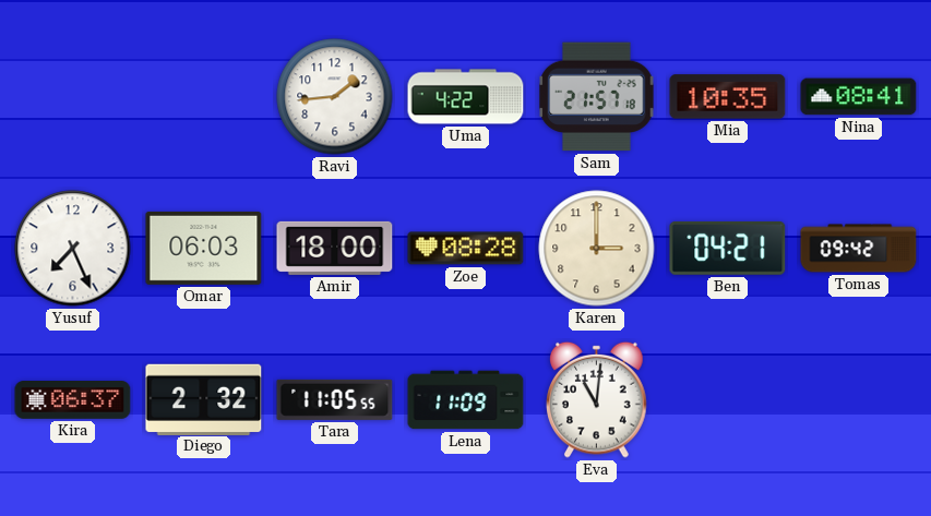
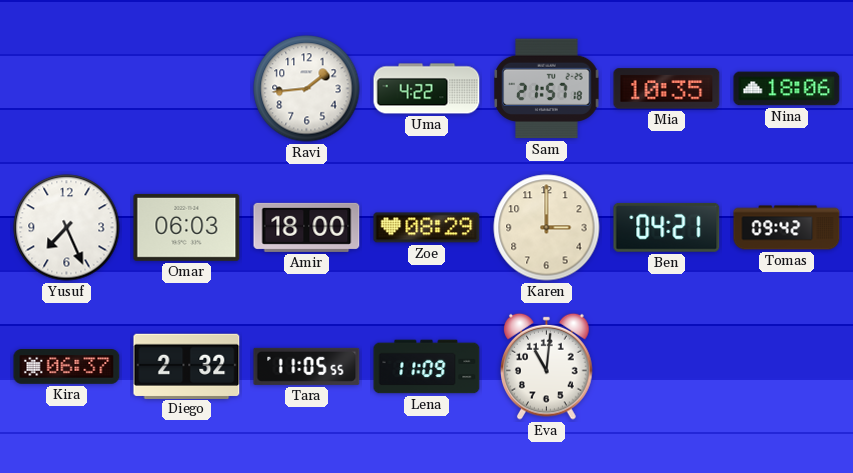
Nina: 08:41 -> 18:06
Zoe: 08:28 -> 08:29
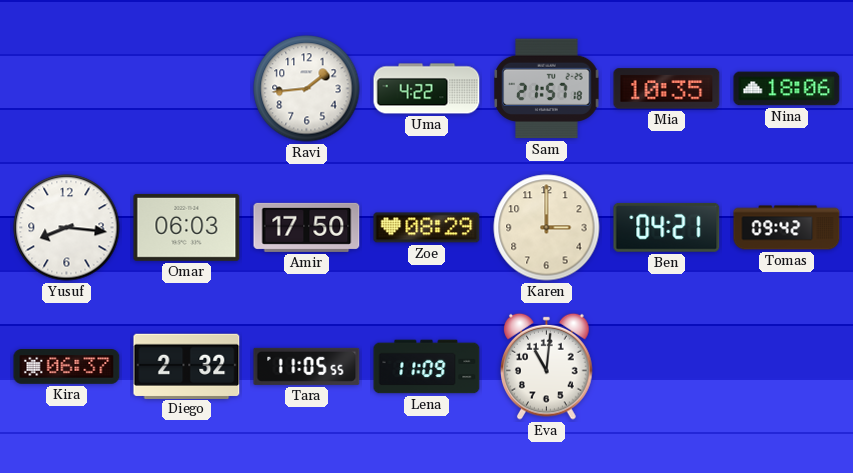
Yusuf: 7:26 -> 8:16
Amir: 18:00 -> 17:50
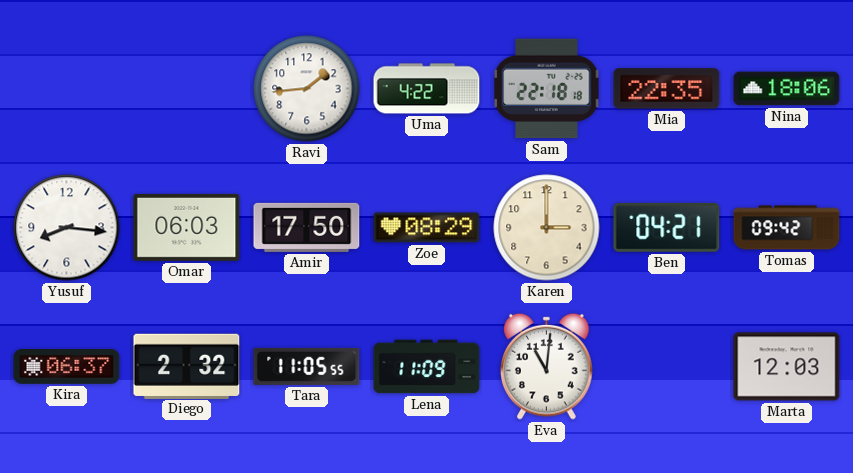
Sam: 21:57 -> 22:18
Mia: 10:35 -> 22:35
Marta: none -> 12:03
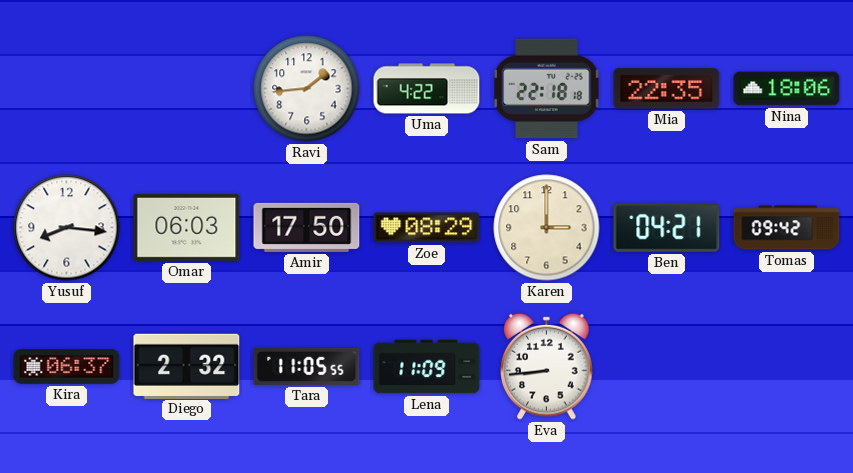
Eva: 11:01 -> 8:44
Marta: 12:03 -> none
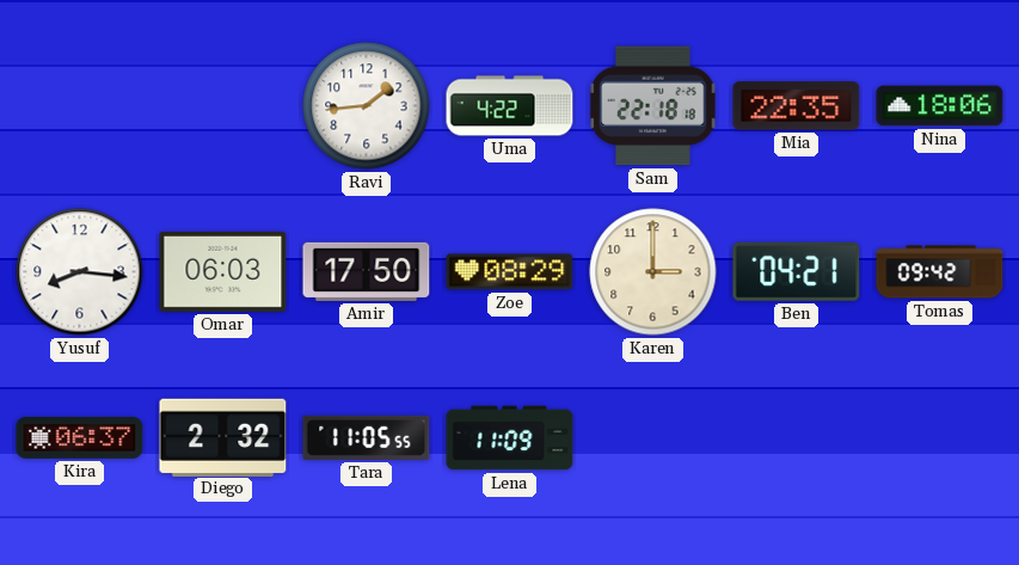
Eva: 8:44 -> none
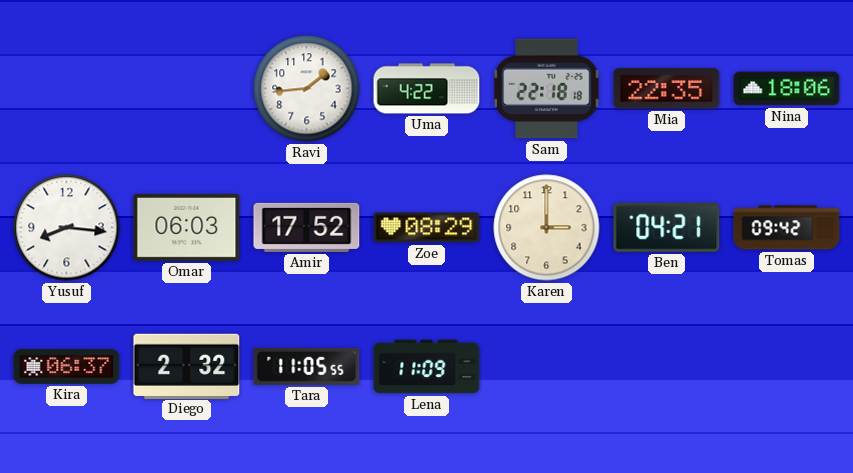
Amir: 17:50 -> 17:52
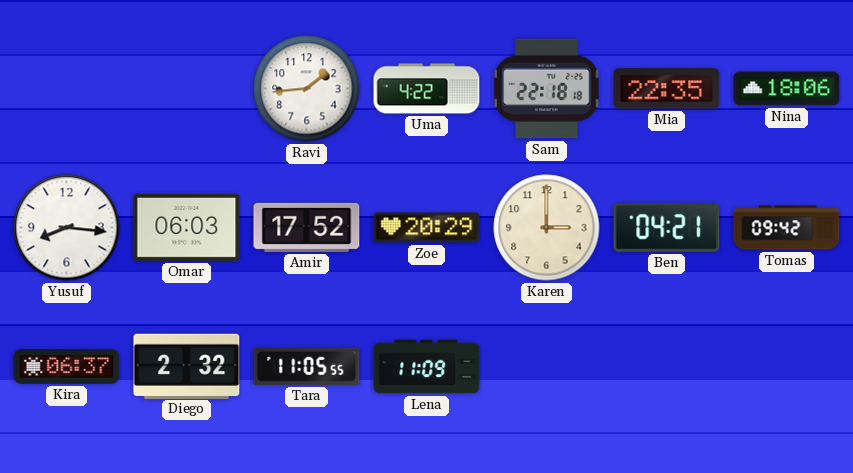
Zoe: 08:29 -> 20:29
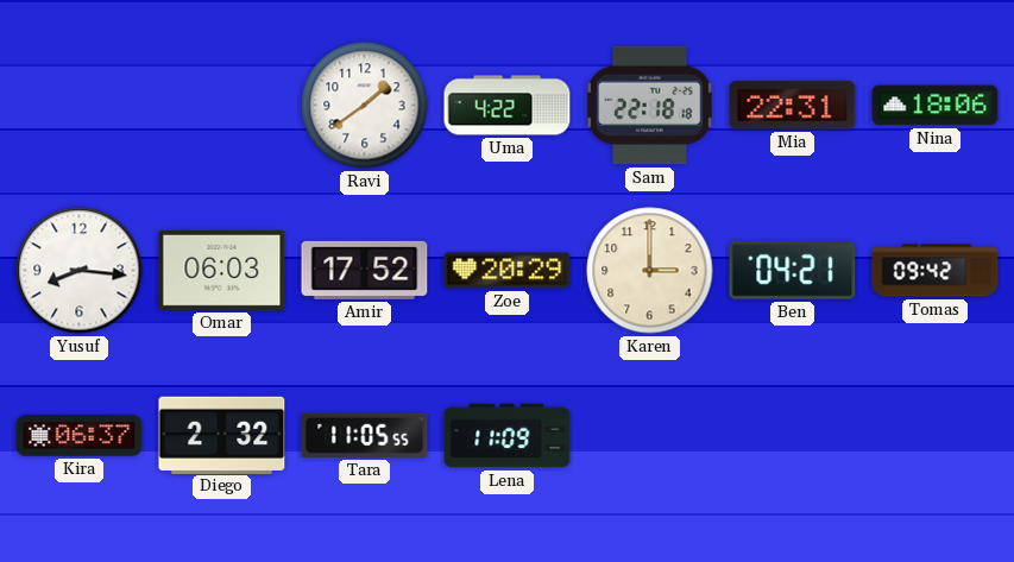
Ravi: 1:44 -> 1:39
Mia: 22:35 -> 22:31
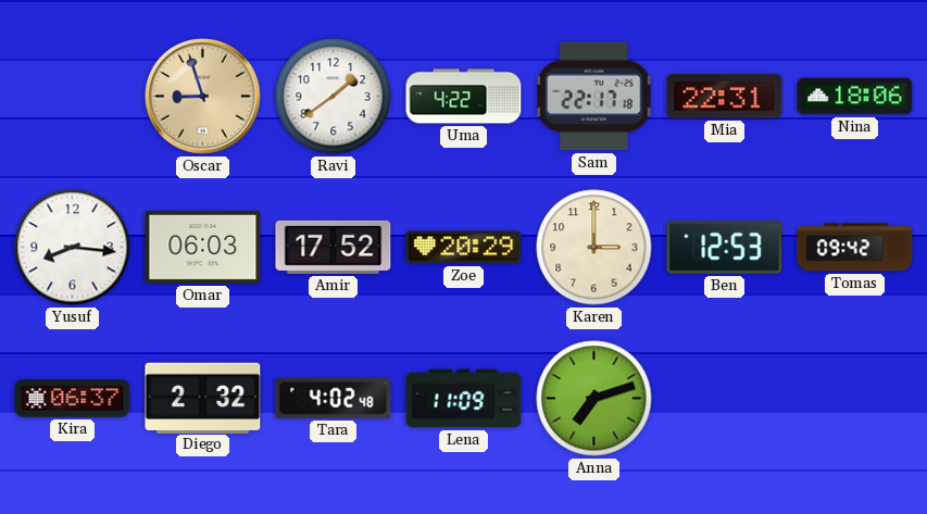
Oscar: none -> 8:57
Sam: 22:18 -> 22:17
Ben: 04:21 -> 12:53
Tara: 11:05 -> 4:02
Anna: none -> 7:12
